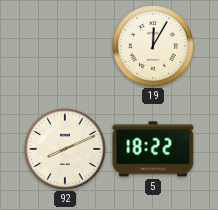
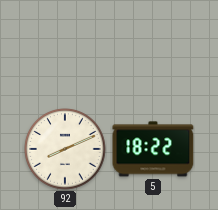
19: 12:05 -> none
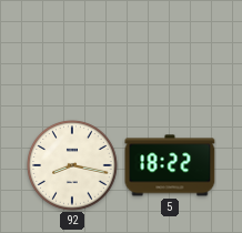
92: 8:11 -> 8:17
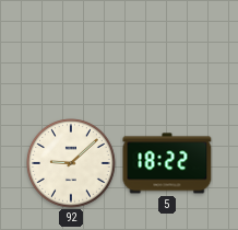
92: 8:17 -> 9:08
